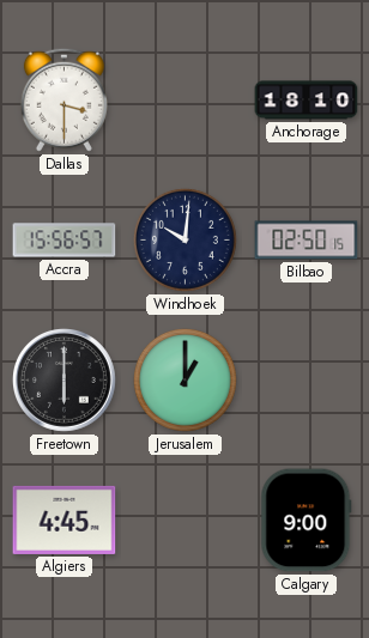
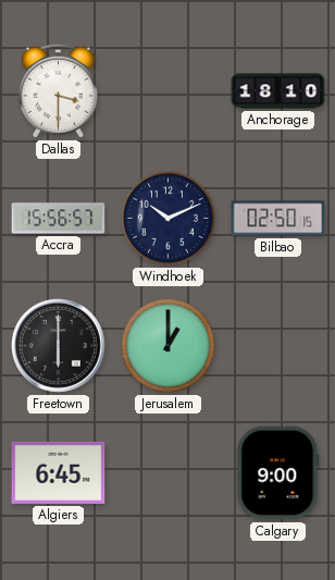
Windhoek: 10:01 -> 10:11
Algiers: 4:45 -> 6:45
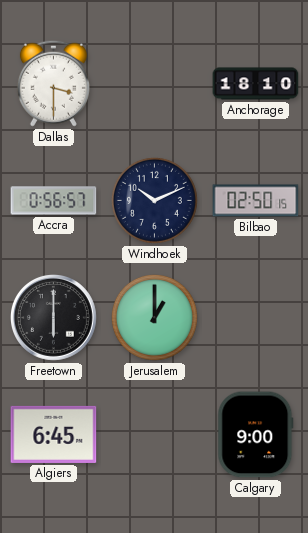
Accra: 15:56 -> 0:56
